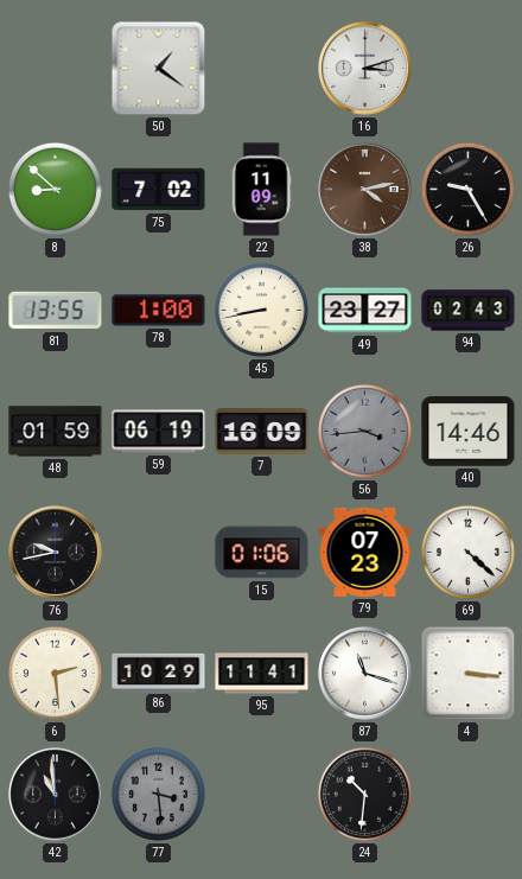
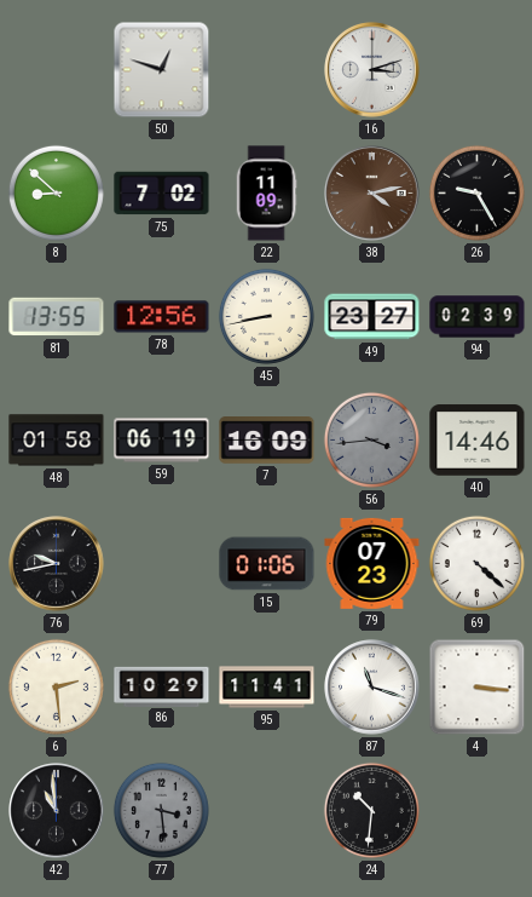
50: 1:21 -> 12:48
78: 1:00 -> 12:56
94: 02:43 -> 02:39
48: 01:59 -> 01:58
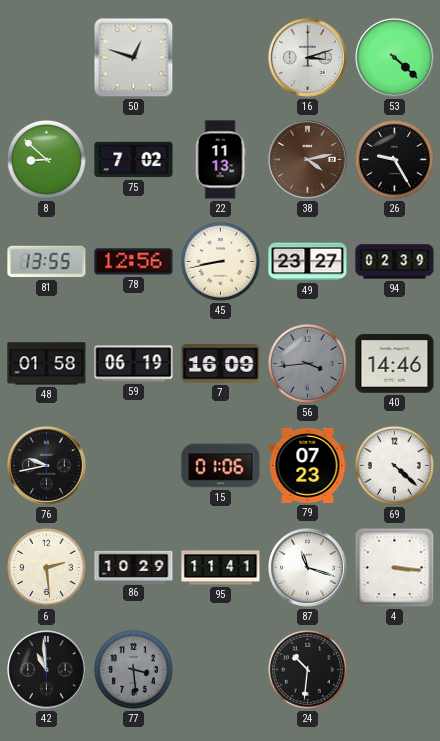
53: none -> 4:22
22: 11:09 -> 11:13
